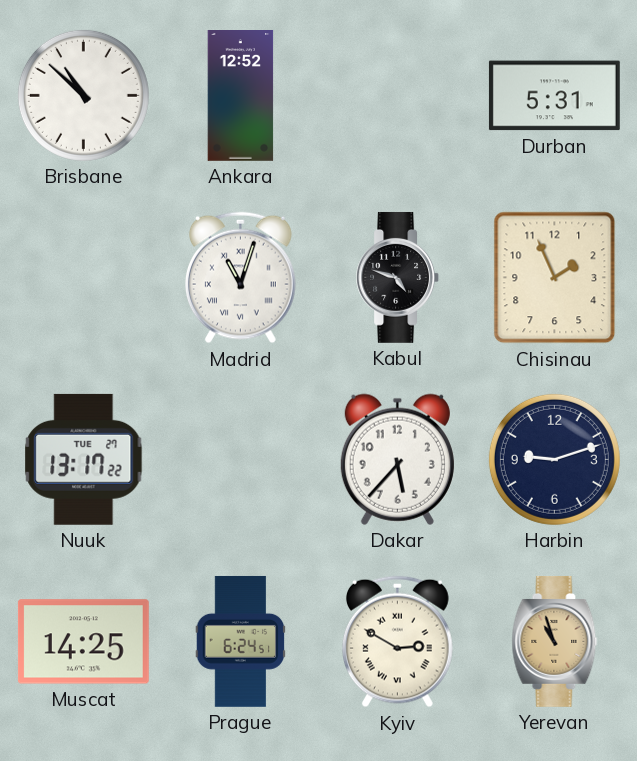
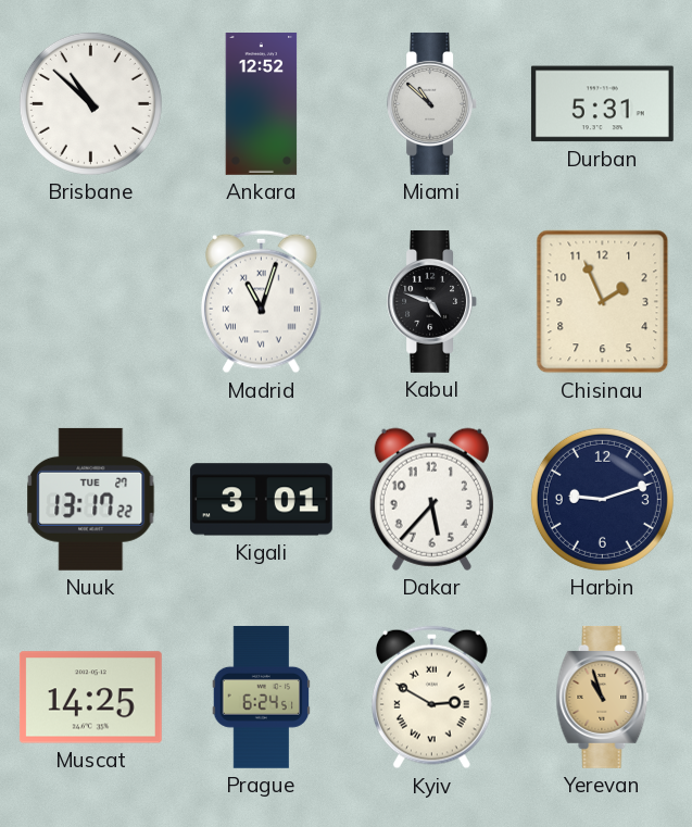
Miami: none -> 10:52
Kigali: none -> 3:01
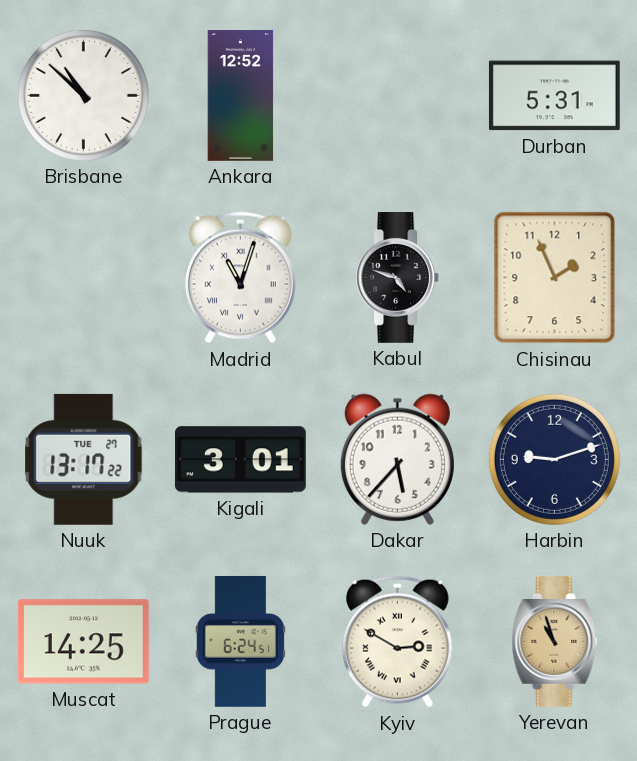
Miami: 10:52 -> none
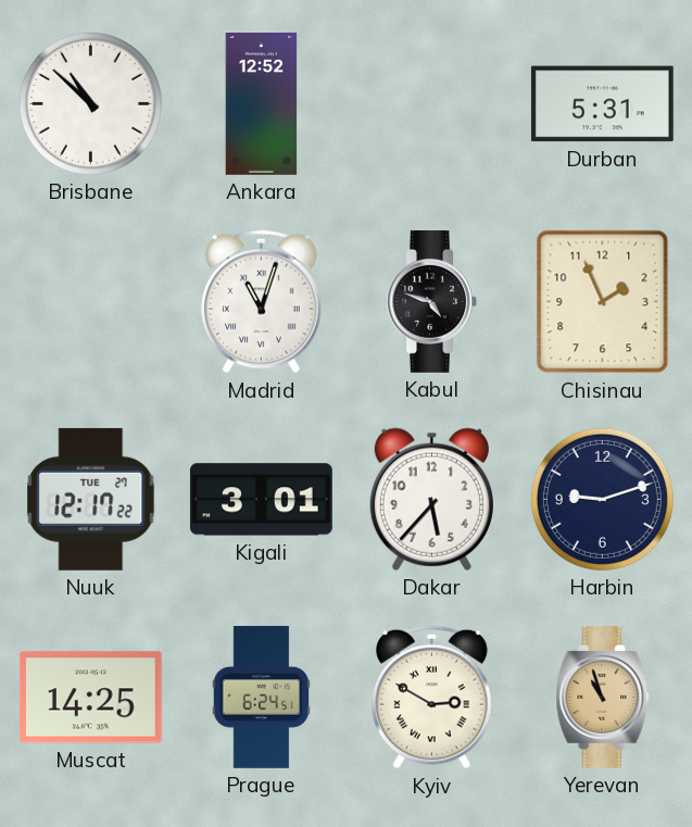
Nuuk: 13:17 -> 12:17
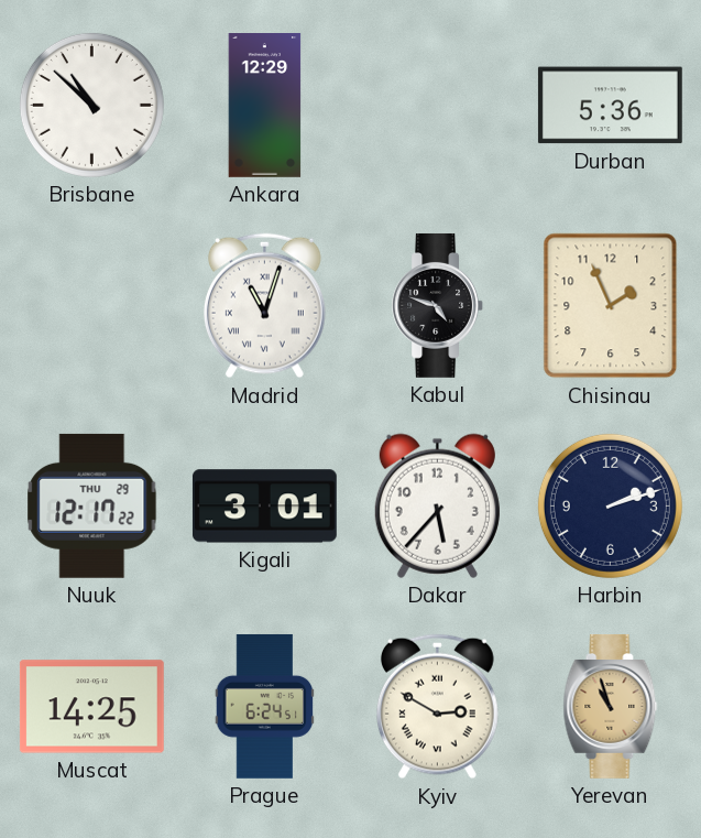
Ankara: 12:52 -> 12:29
Durban: 5:31 -> 5:36
Nuuk date: TUE 27 -> THU 29
Harbin: 9:12 -> 2:12
